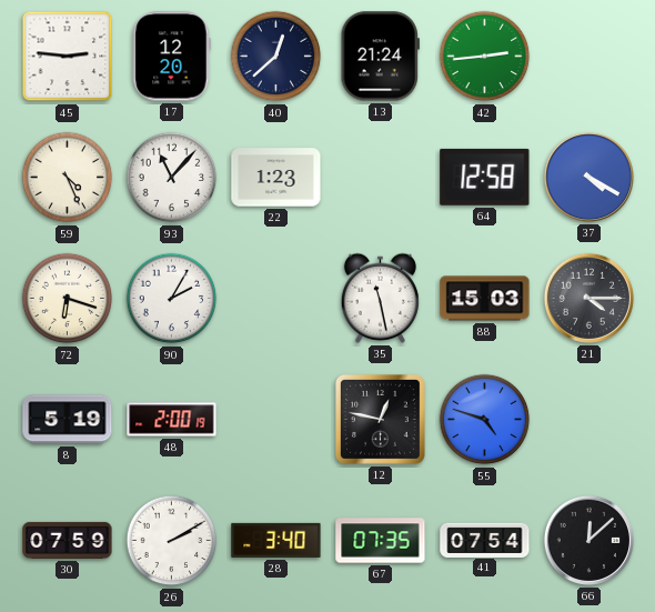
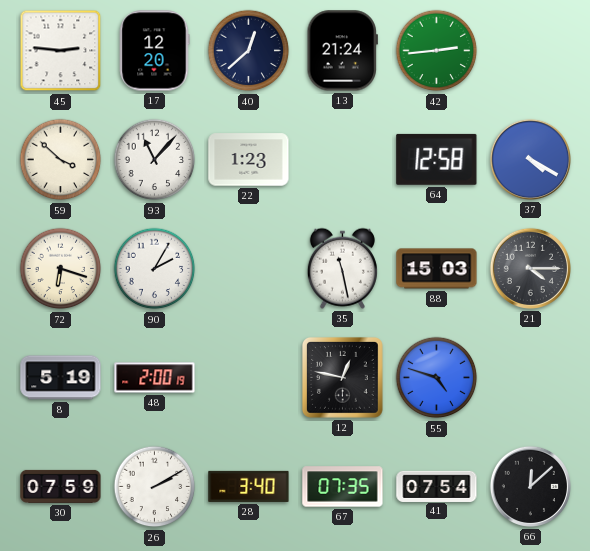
59: 4:26 -> 3:52
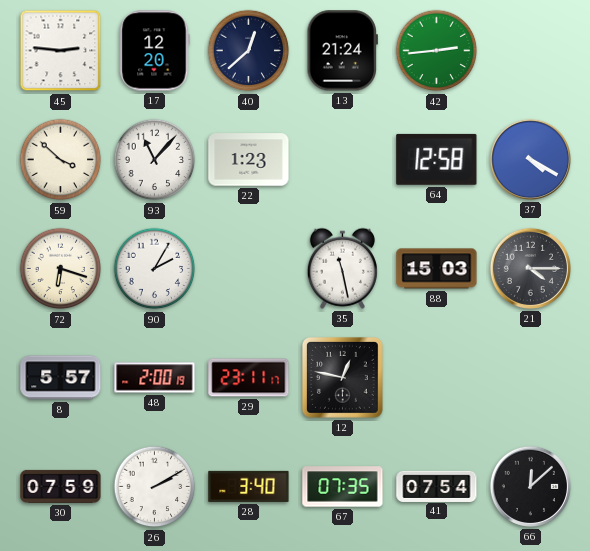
8: 5:19 -> 5:57
29: none -> 23:11
55: 4:48 -> none
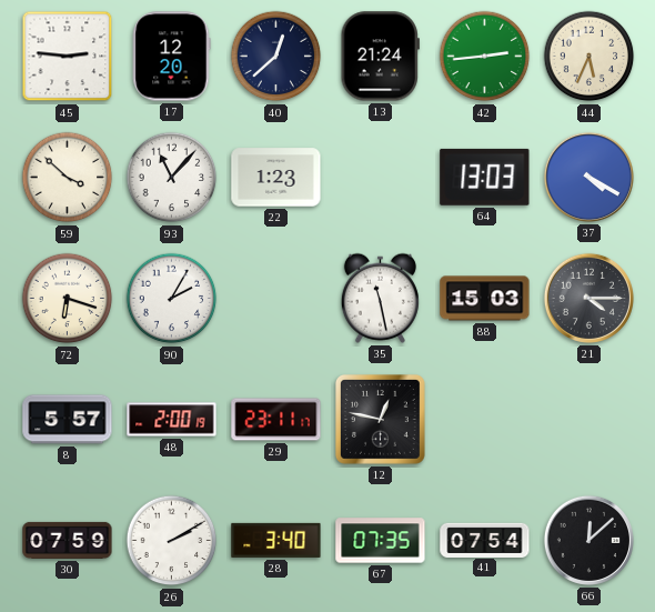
44: none -> 5:34
64: 12:58 -> 13:03
